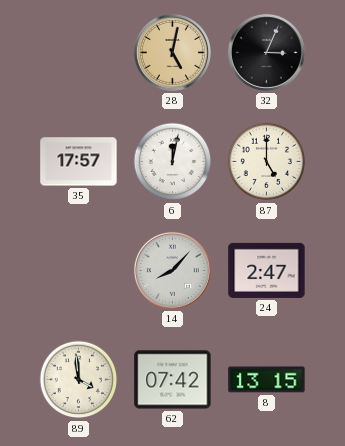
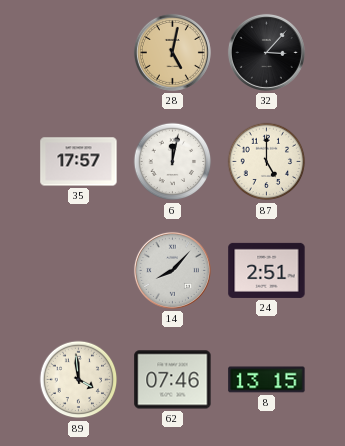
32: 3:04 -> 3:07
24: 2:47 -> 2:51
62: 07:42 -> 07:46
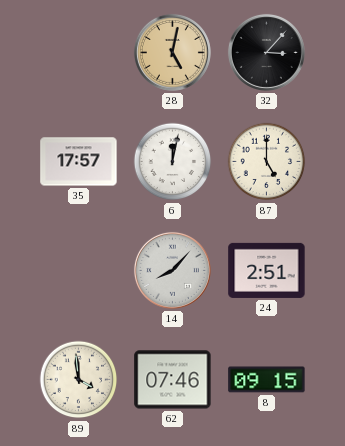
8: 13:15 -> 09:15
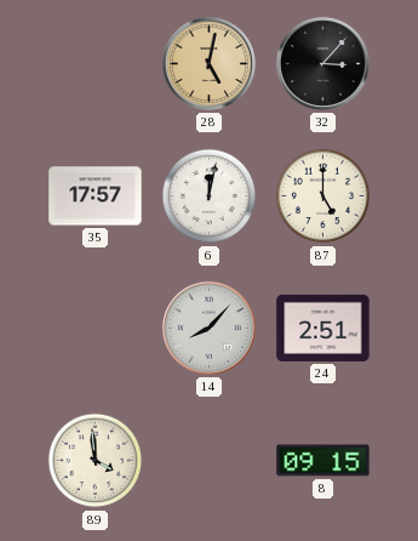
62: 07:46 -> none
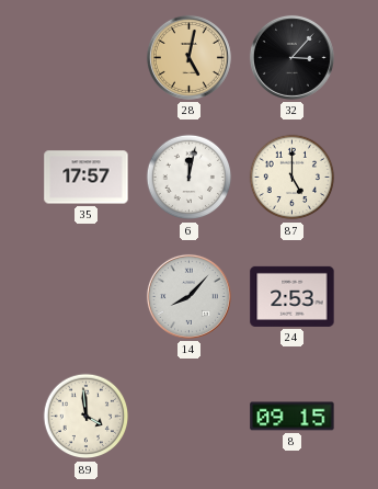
24: 2:51 -> 2:53
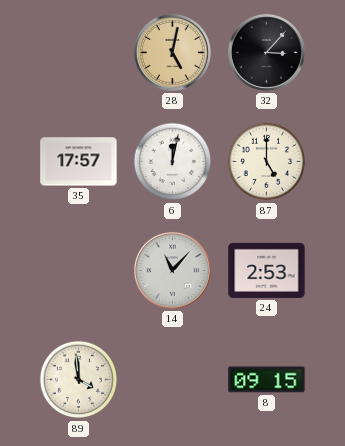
14: 8:07 -> 11:07
